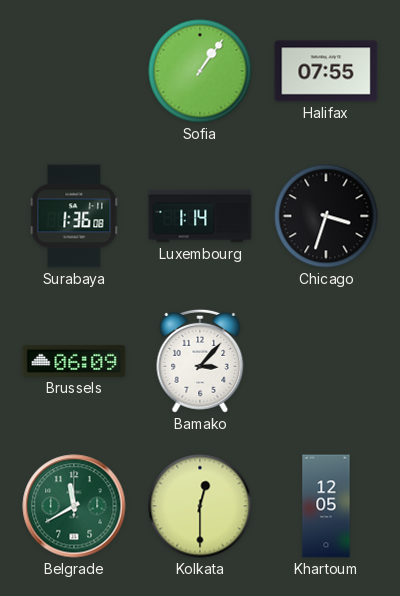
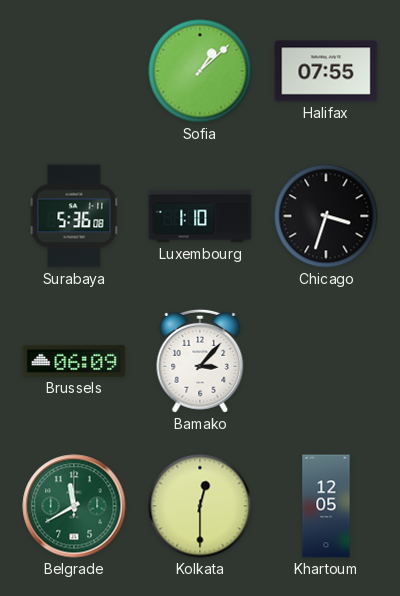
Sofia: 1:06 -> 1:08
Surabaya: 1:36 -> 5:36
Luxembourg: 1:14 -> 1:10
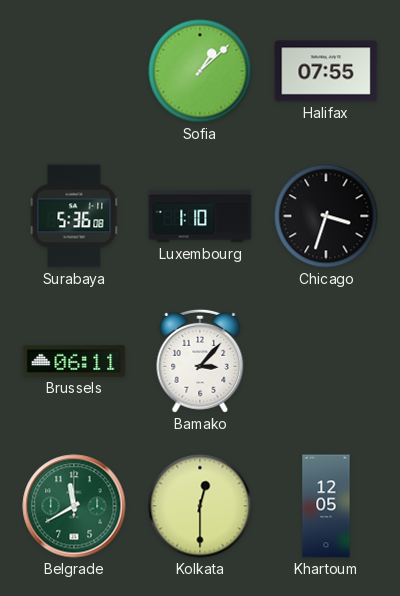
Brussels: 06:09 -> 06:11
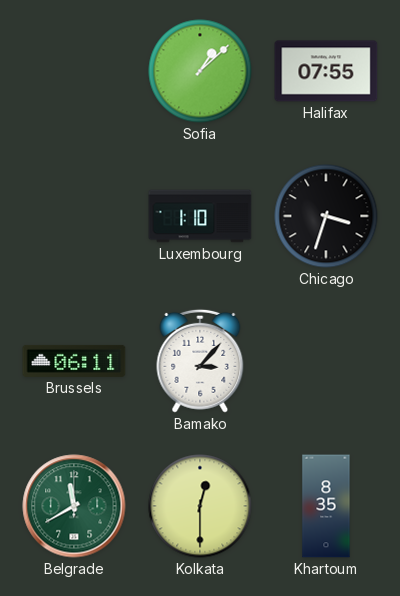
Surabaya: 5:36 -> none
Khartoum: 12:05 -> 8:35
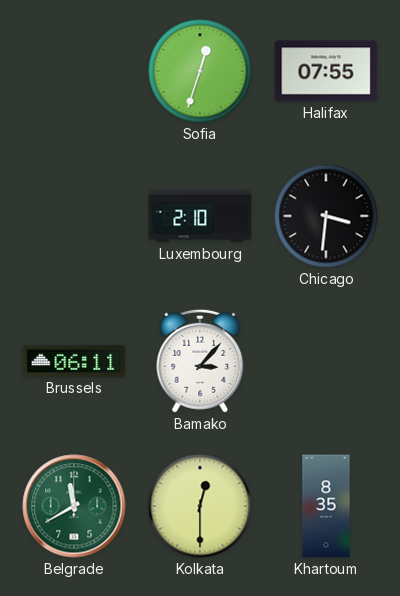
Sofia: 1:08 -> 12:33
Luxembourg: 1:10 -> 2:10
Chicago: 3:33 -> 3:31
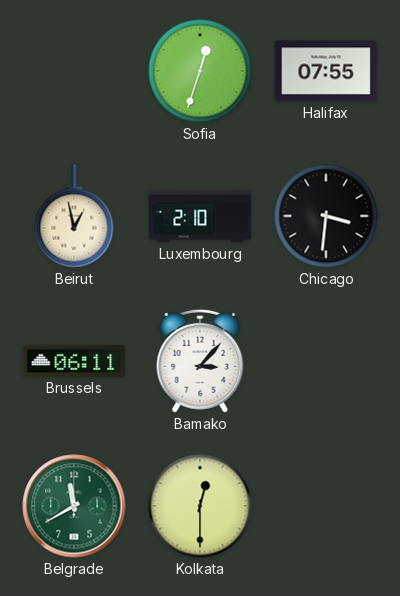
Beirut: none -> 12:58
Khartoum: 8:35 -> none
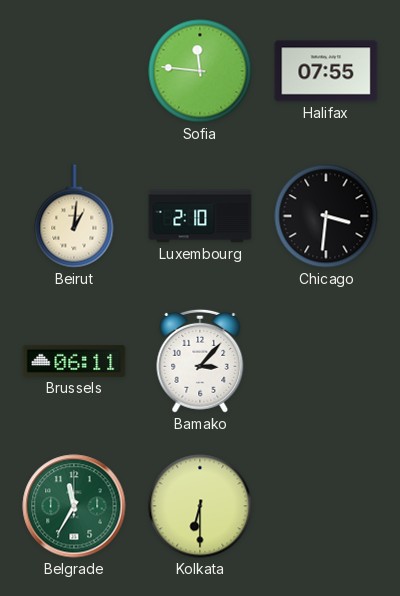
Sofia: 12:33 -> 11:46
Beirut: 12:58 -> 1:01
Belgrade: 11:40 -> 11:35
Kolkata: 12:30 -> 6:30
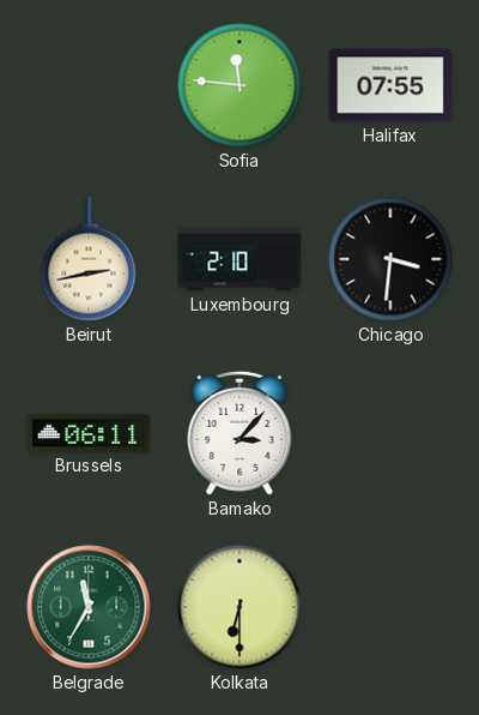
Beirut: 1:01 -> 2:43
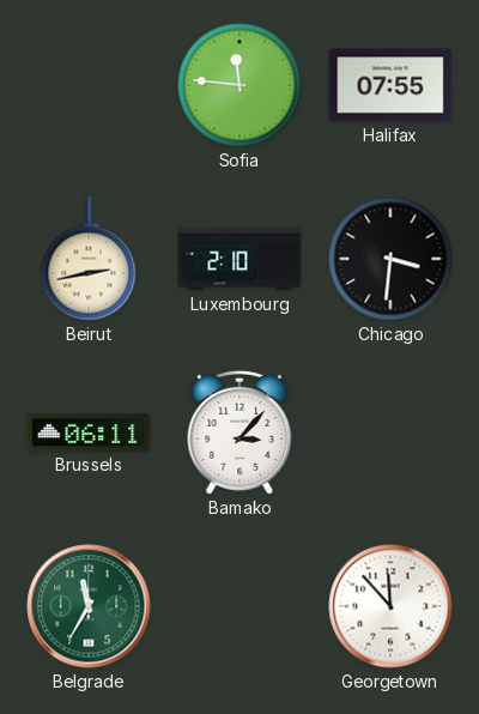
Kolkata: 6:30 -> none
Georgetown: none -> 11:53
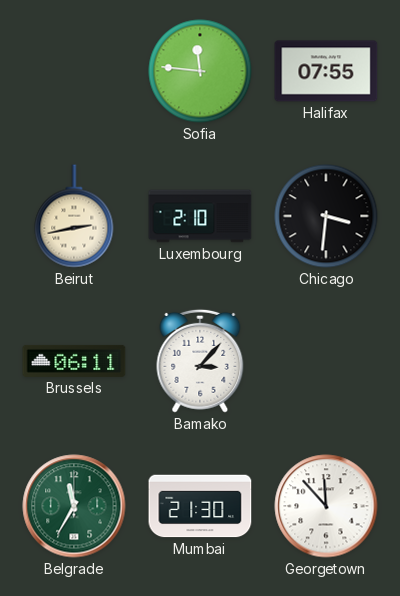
Mumbai: none -> 21:30
